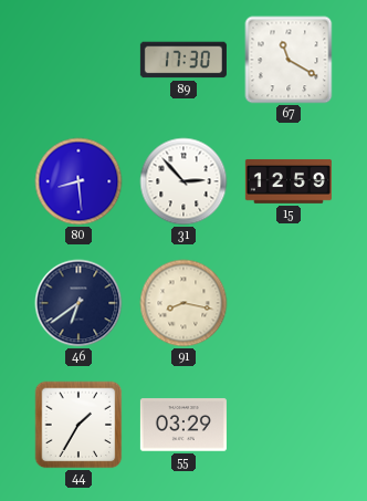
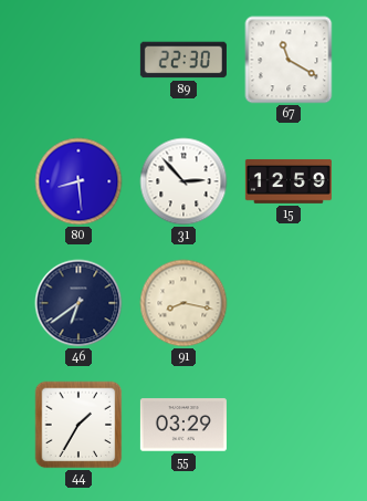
89: 17:30 -> 22:30
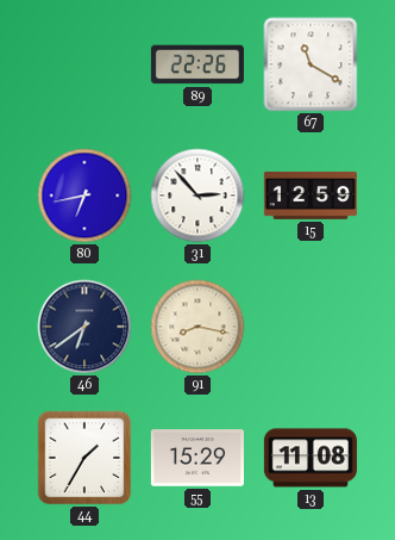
89: 22:30 -> 22:26
80: 8:29 -> 6:43
55: 03:29 -> 15:29
13: none -> 11:08
